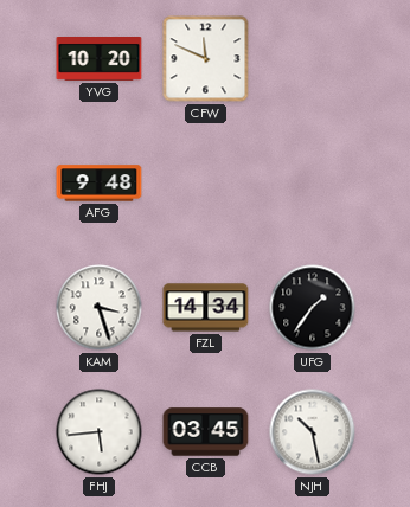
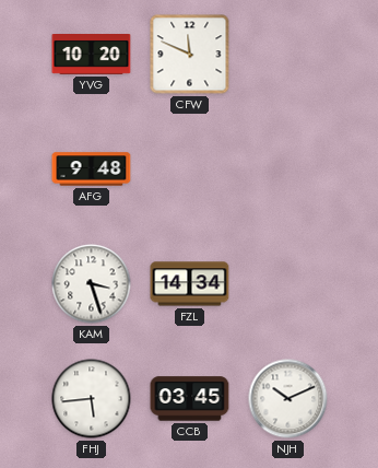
UFG: 1:36 -> none
NJH: 10:28 -> 10:11
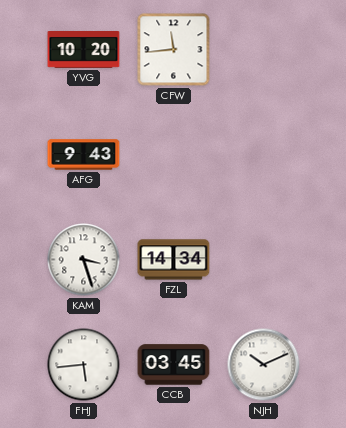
CFW: 11:49 -> 11:44
AFG: 9:48 -> 9:43
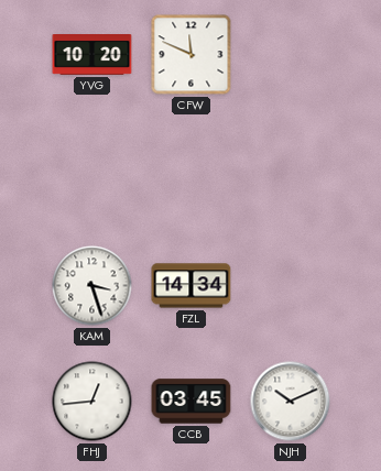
CFW: 11:44 -> 11:49
AFG: 9:43 -> none
FHJ: 5:44 -> 12:44
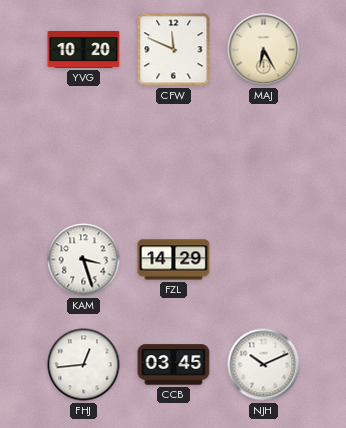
MAJ: none -> 6:25
FZL: 14:34 -> 14:29
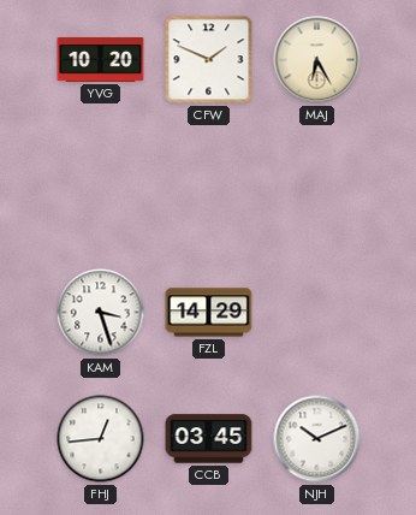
CFW: 11:49 -> 1:49
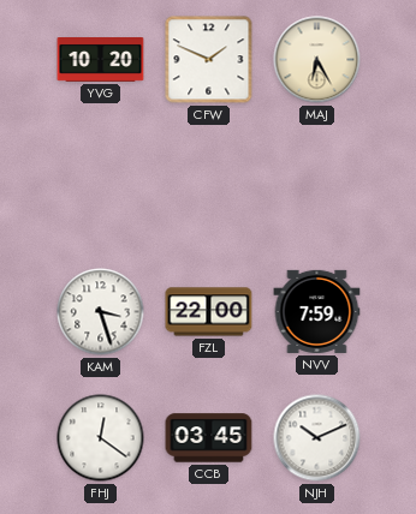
FZL: 14:29 -> 22:00
NVV: none -> 7:59
FHJ: 12:44 -> 12:21
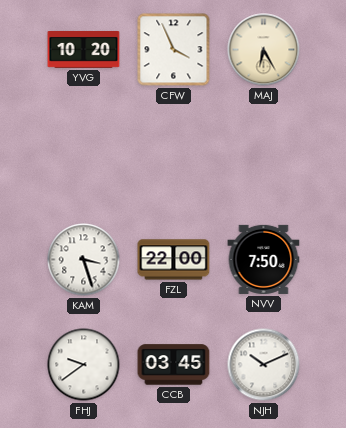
CFW: 1:49 -> 3:56
NVV: 7:59 -> 7:50
FHJ: 12:21 -> 9:39
